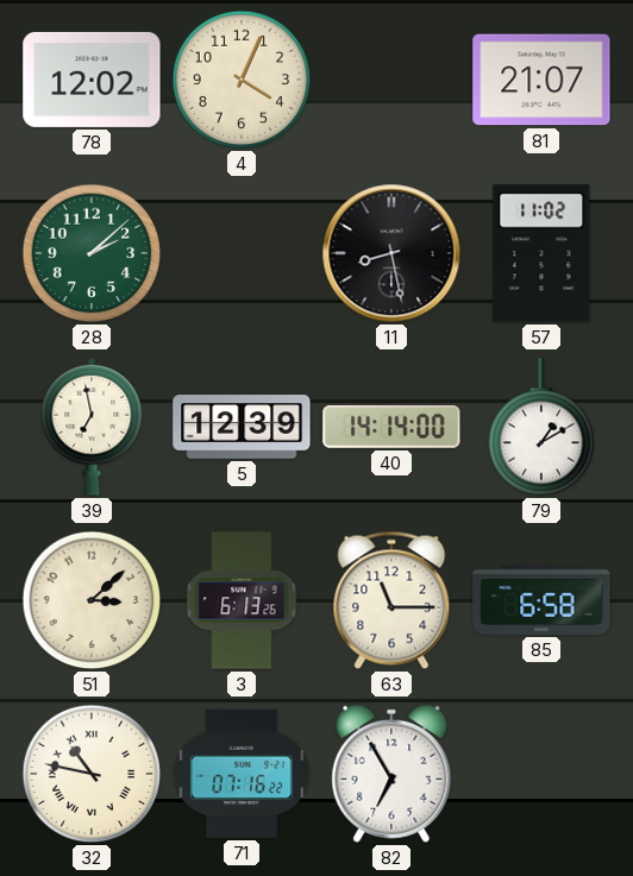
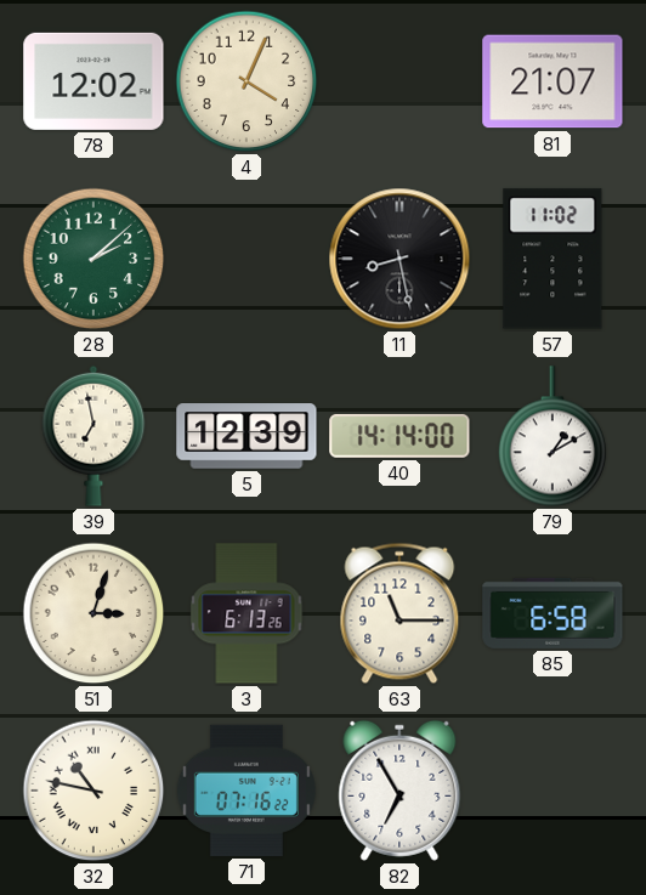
51: 3:08 -> 3:03
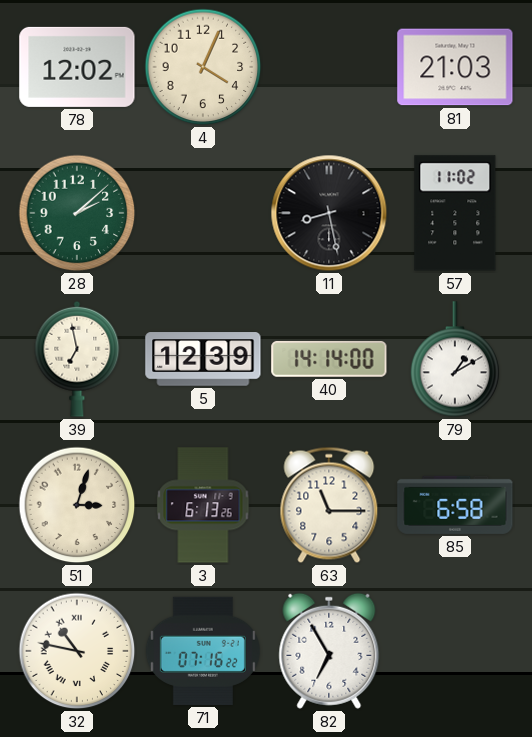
81: 21:07 -> 21:03
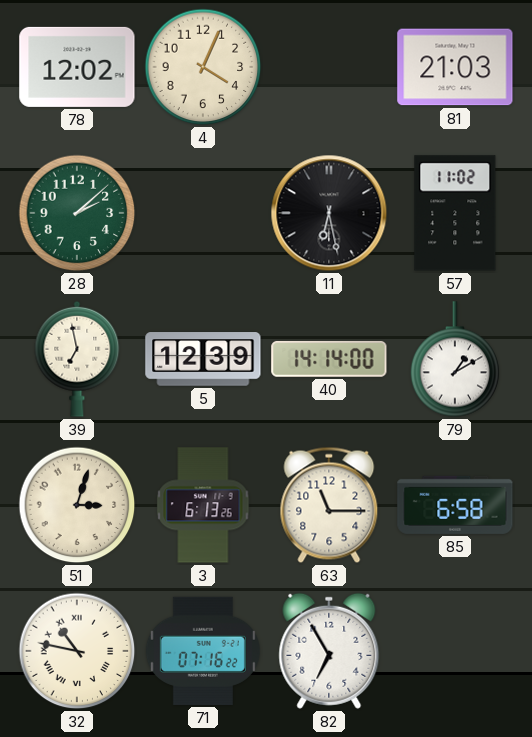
11: 8:28 -> 6:28
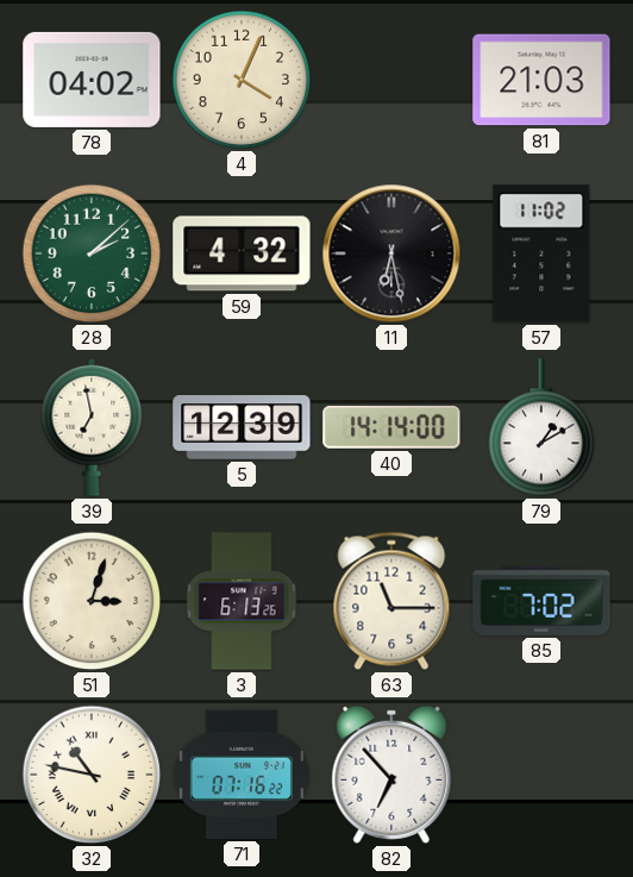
78: 12:02 -> 04:02
59: none -> 4:32
85: 6:58 -> 7:02
82: 6:55 -> 6:53
